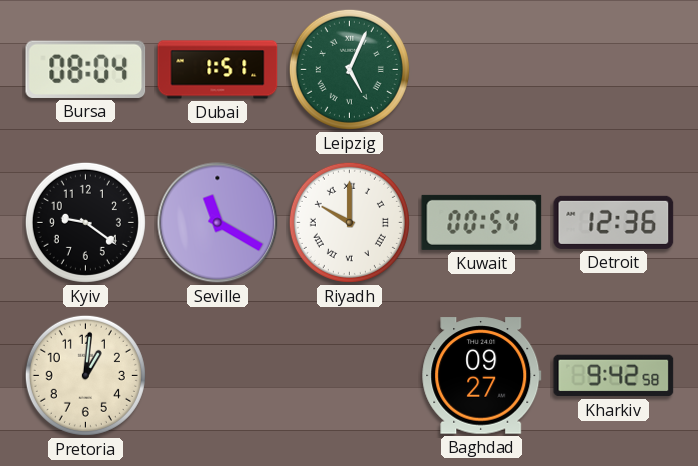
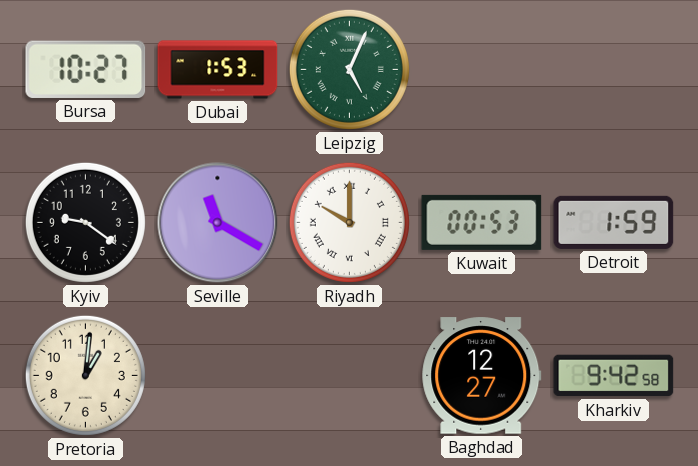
Bursa: 08:04 -> 10:27
Dubai: 1:51 -> 1:53
Kuwait: 00:54 -> 00:53
Detroit: 12:36 -> 1:59
Baghdad: 09:27 -> 12:27
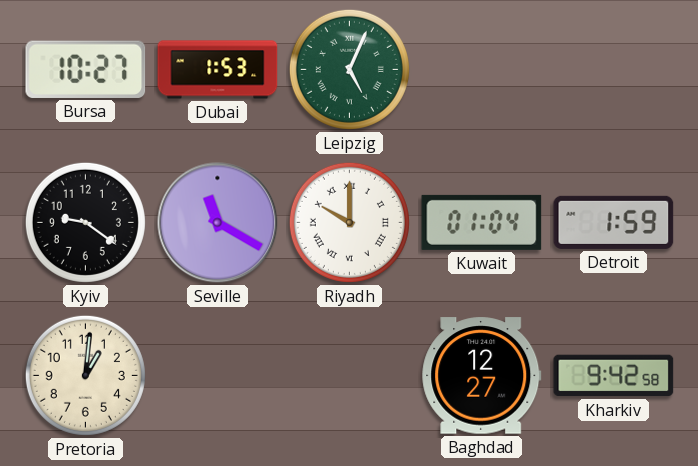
Kuwait: 00:53 -> 01:04
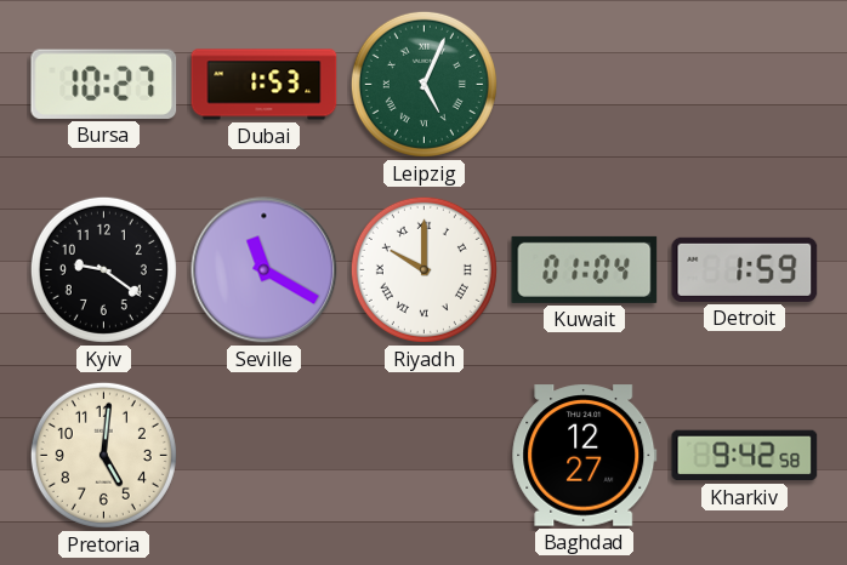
Pretoria: 1:01 -> 5:01
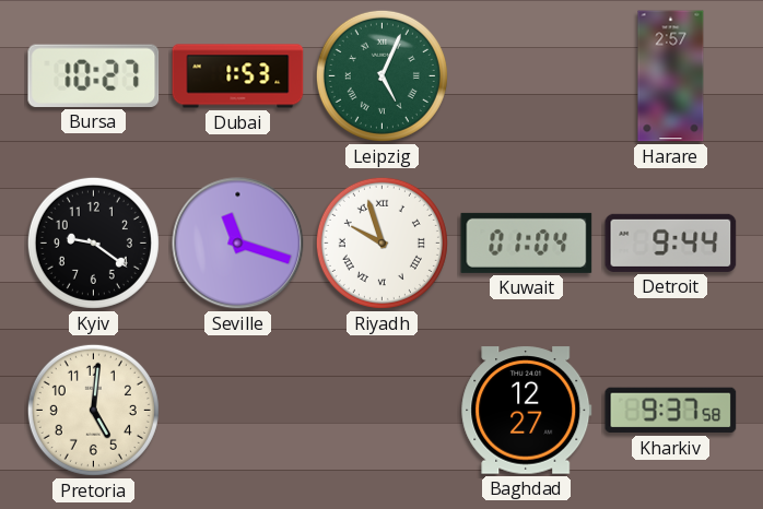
Harare: none -> 2:57
Seville: 11:20 -> 11:18
Riyadh: 10:00 -> 9:57
Detroit: 1:59 -> 9:44
Kharkiv: 9:42 -> 9:37
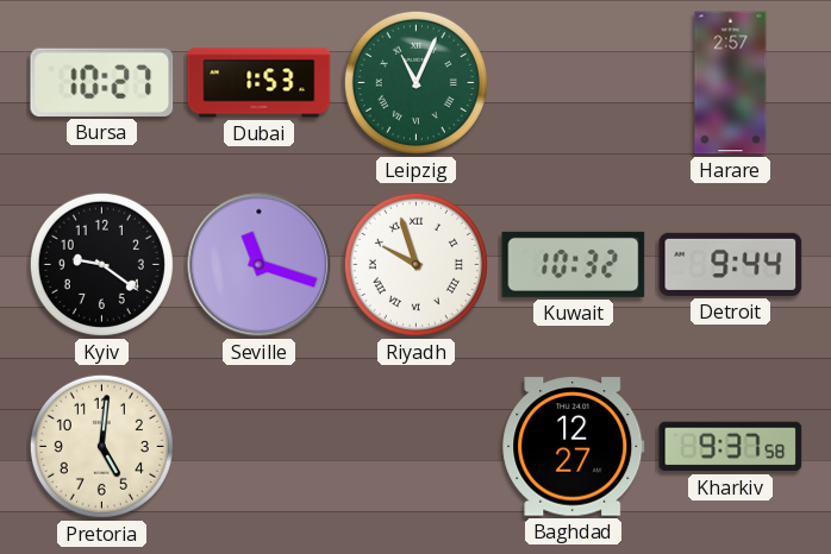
Leipzig: 5:04 -> 11:04
Kuwait: 01:04 -> 10:32
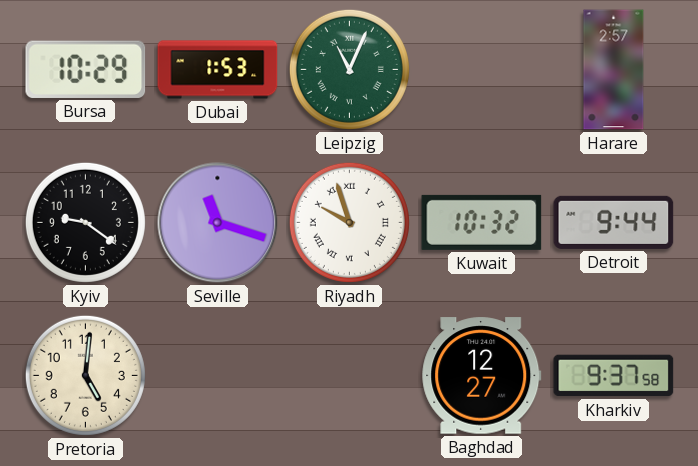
Bursa: 10:27 -> 10:29
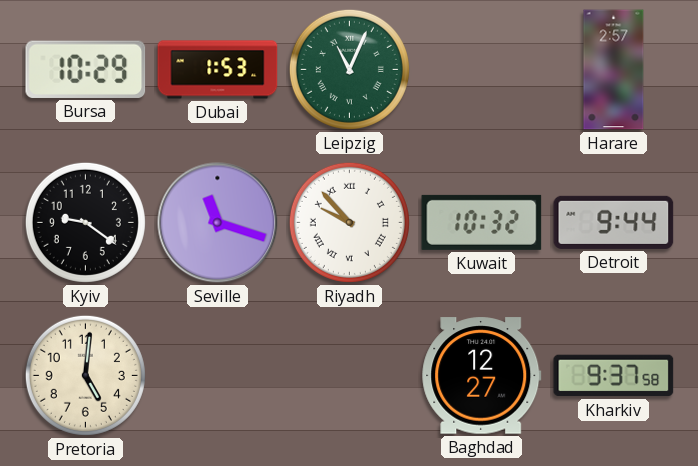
Riyadh: 9:57 -> 9:53
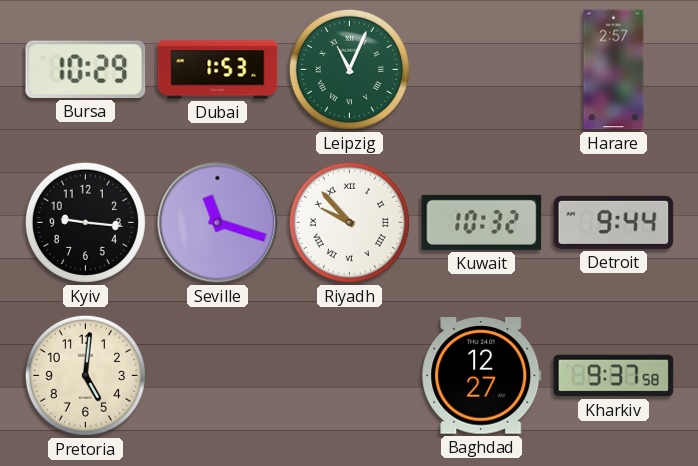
Kyiv: 9:21 -> 9:16
